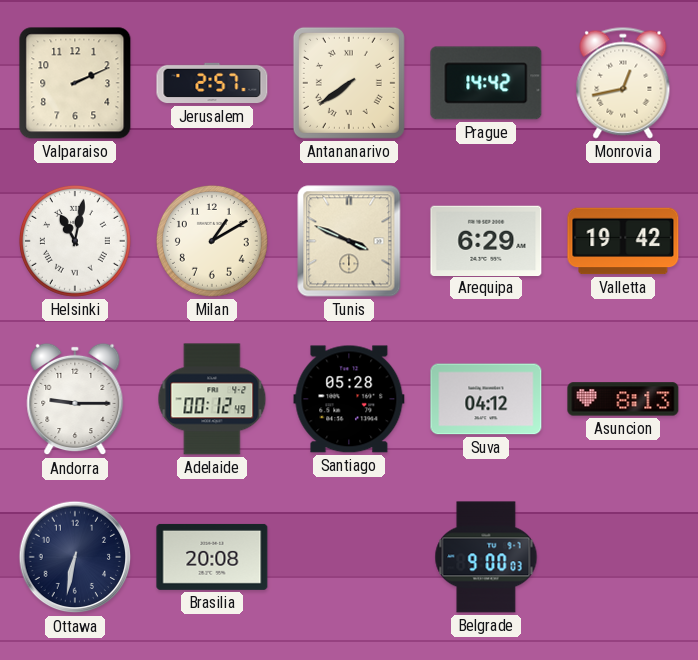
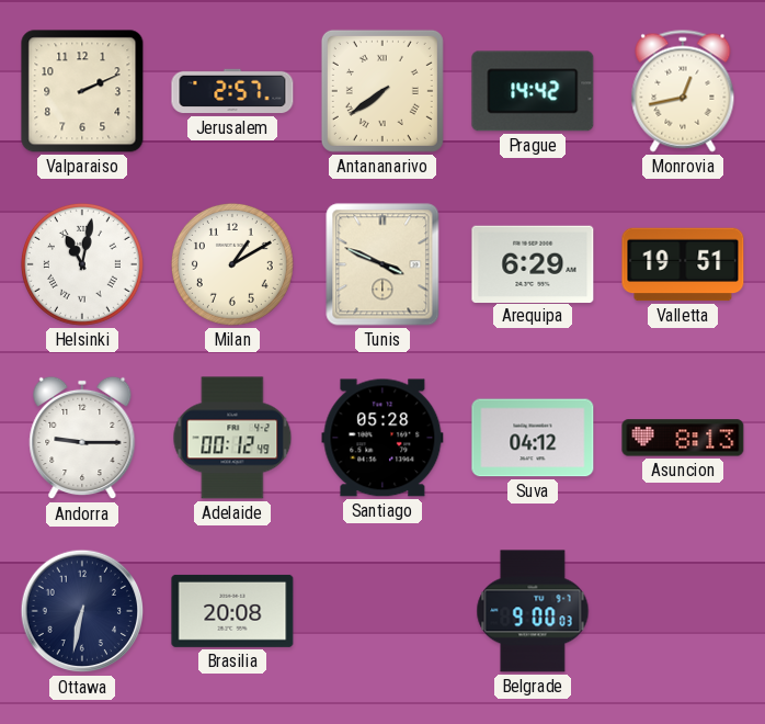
Valletta: 19:42 -> 19:51
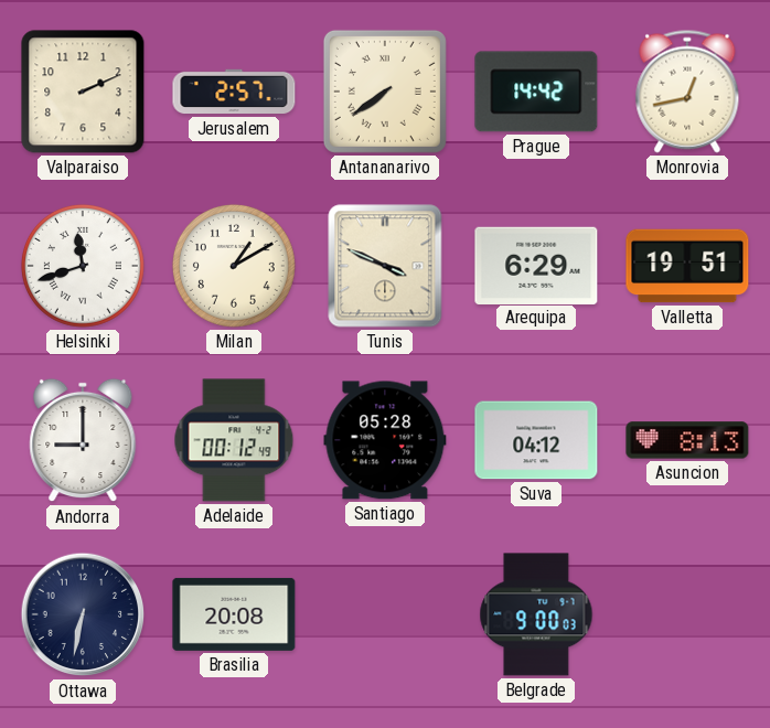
Helsinki: 11:02 -> 11:42
Andorra: 9:15 -> 9:00
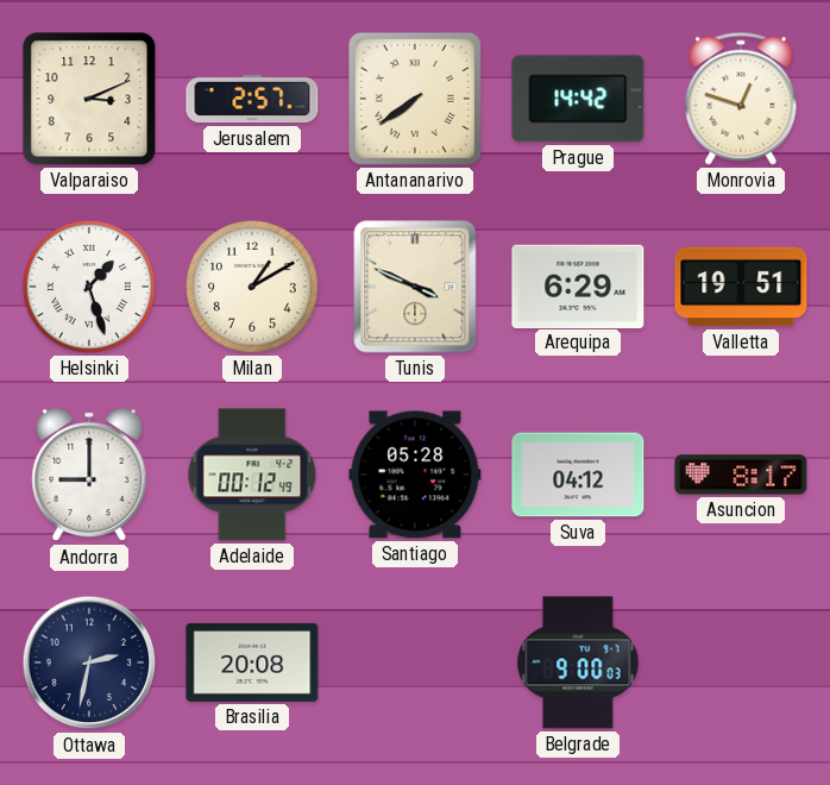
Valparaiso: 2:11 -> 3:11
Monrovia: 12:43 -> 12:48
Helsinki: 11:42 -> 1:27
Asuncion: 8:13 -> 8:17
Ottawa: 6:32 -> 2:32
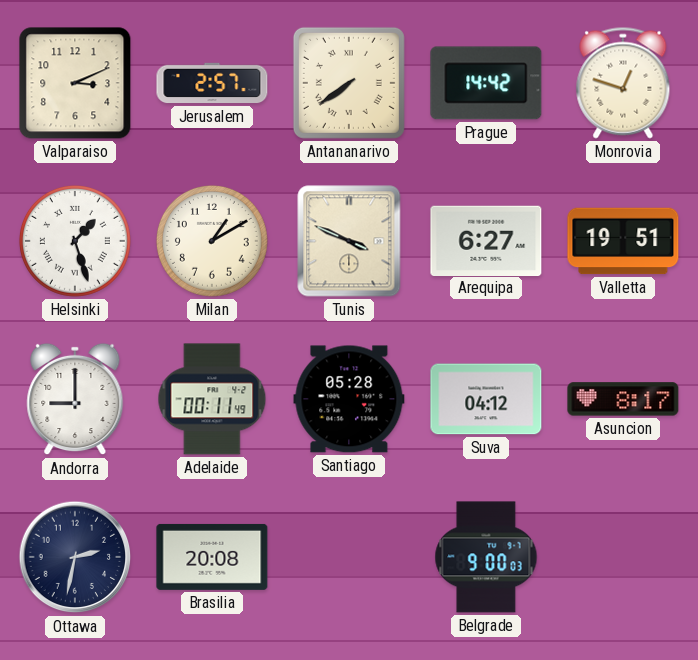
Arequipa: 6:29 -> 6:27
Adelaide: 00:12 -> 00:11
